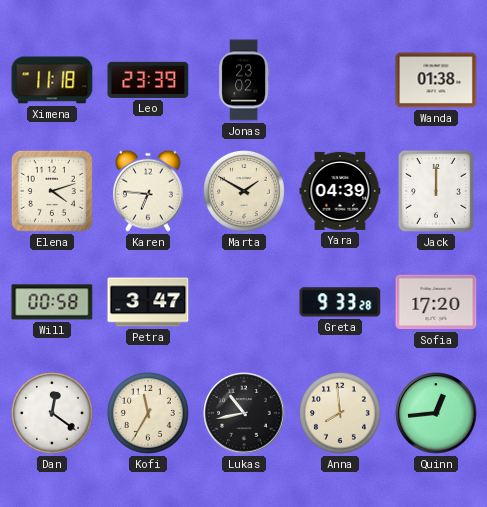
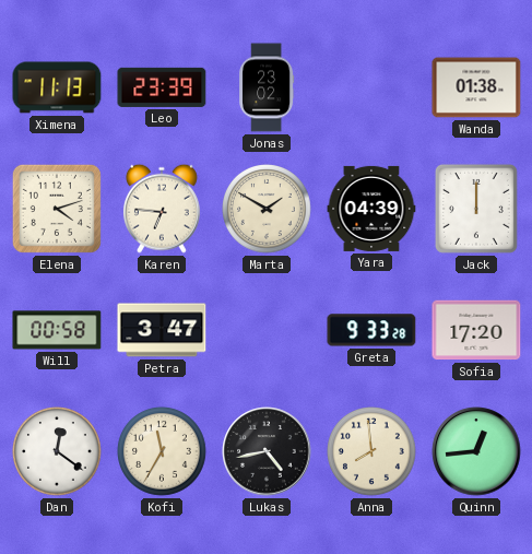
Ximena: 11:18 -> 11:13
Lukas: 10:43 -> 4:43
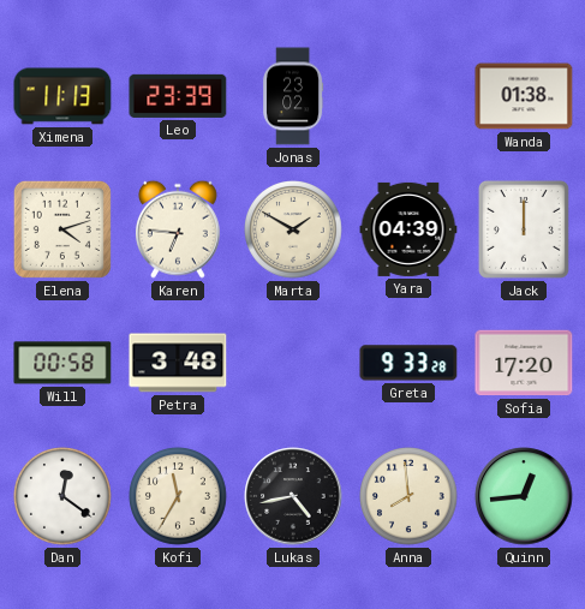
Petra: 3:47 -> 3:48
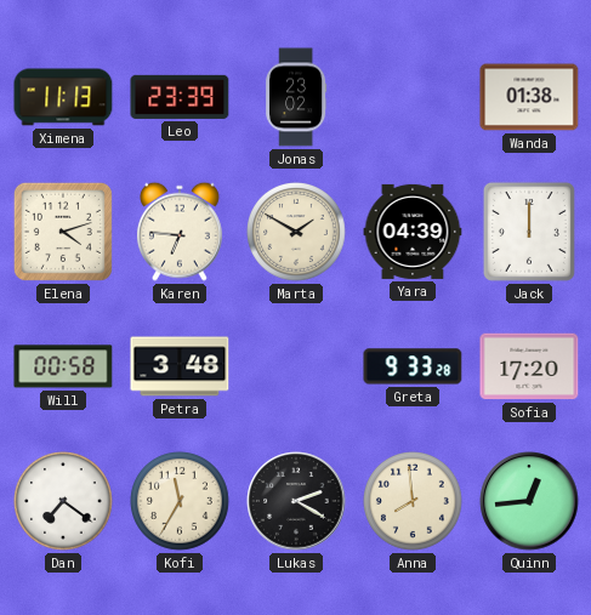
Dan: 12:21 -> 7:21
Lukas: 4:43 -> 2:20
